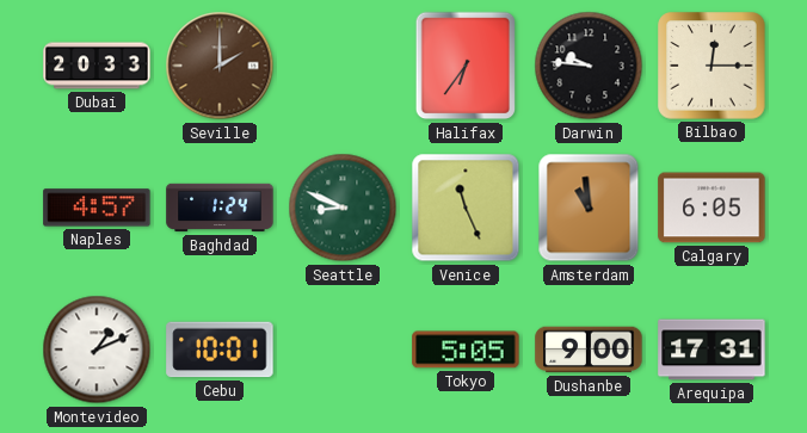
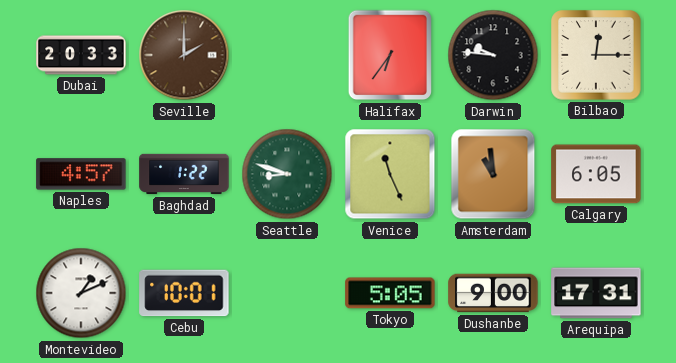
Baghdad: 1:24 -> 1:22
Seattle: 8:49 -> 8:48
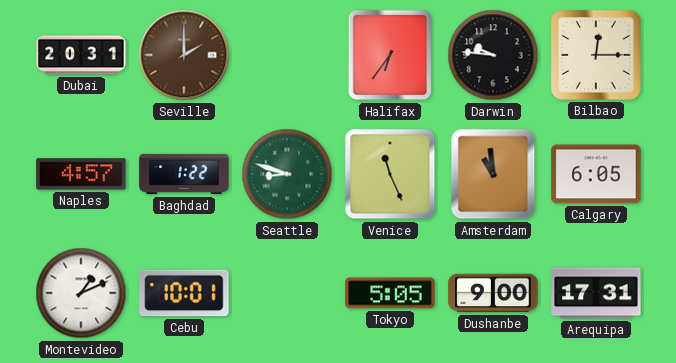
Dubai: 20:33 -> 20:31
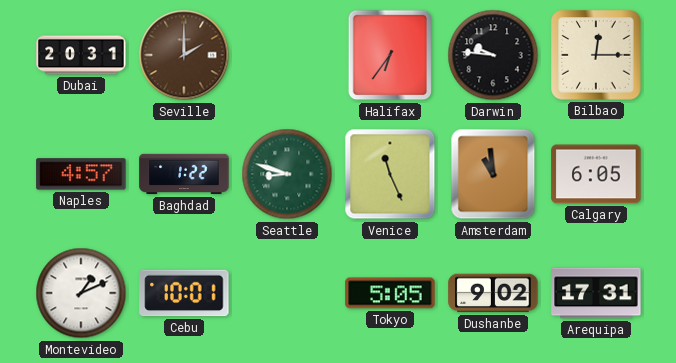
Dushanbe: 9:00 -> 9:02
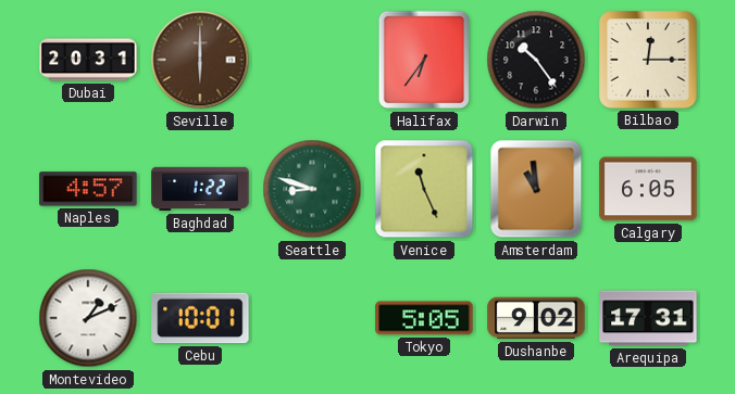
Seville: 2:00 -> 6:00
Darwin: 9:46 -> 10:24
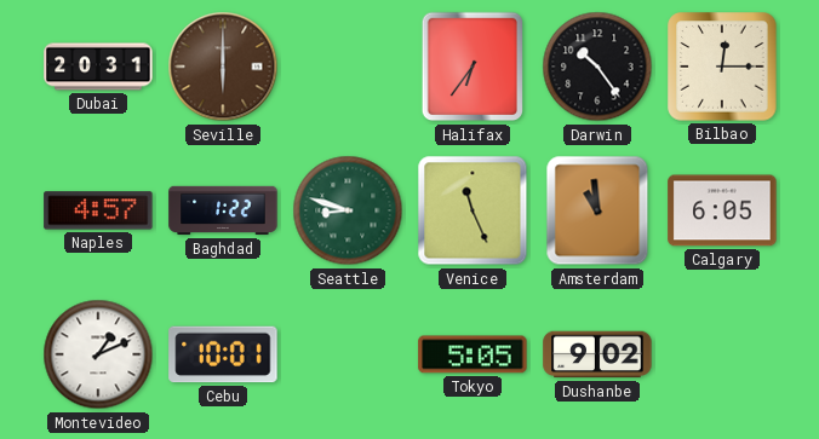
Arequipa: 17:31 -> none
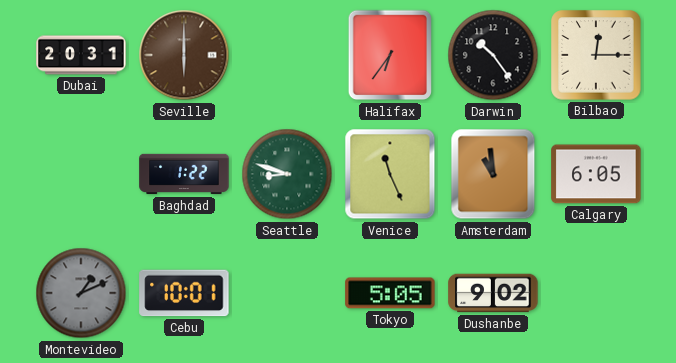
Naples: 4:57 -> none
Montevideo dial: white -> grey
